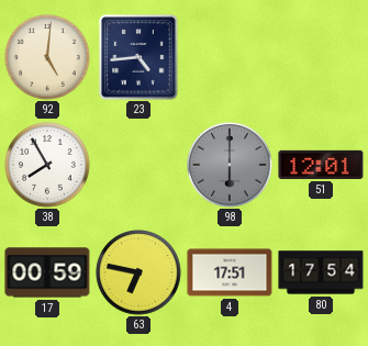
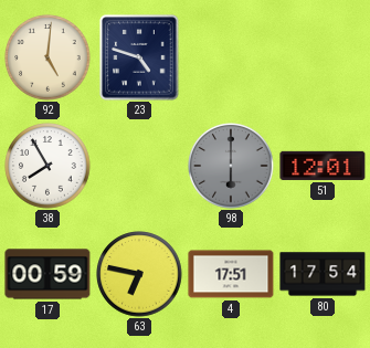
23: 4:44 -> 4:48
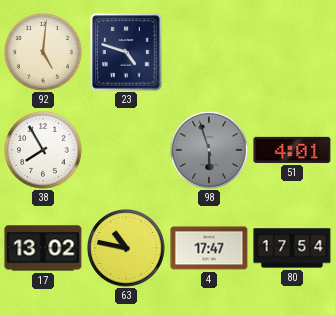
98: 6:00 -> 5:57
51: 12:01 -> 4:01
17: 00:59 -> 13:02
63: 6:47 -> 10:47
4: 17:51 -> 17:47
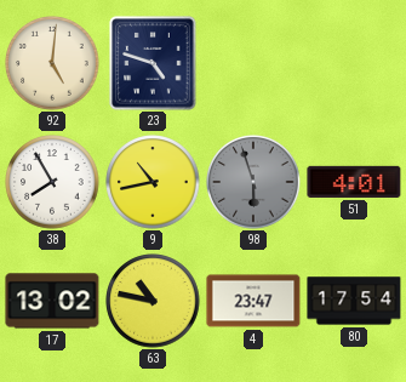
9: none -> 10:43
4: 17:47 -> 23:47
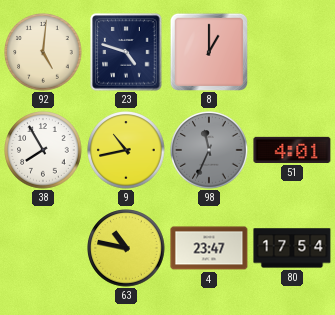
8: none -> 1:00
98: 5:57 -> 11:34
17: 13:02 -> none
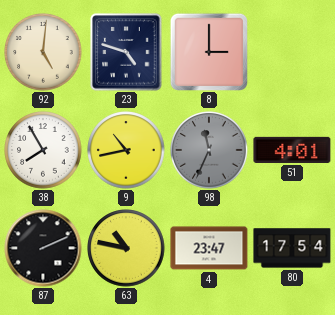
8: 1:00 -> 3:00
87: none -> 2:11
